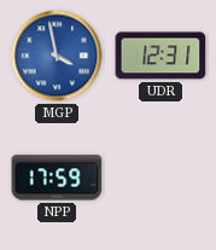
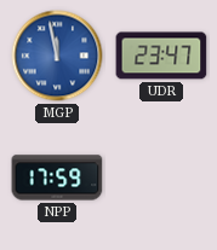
MGP: 3:58 -> 11:58
UDR: 12:31 -> 23:47
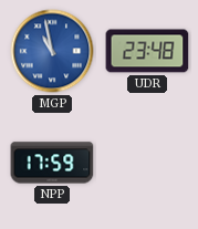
MGP: 11:58 -> 10:58
UDR: 23:47 -> 23:48
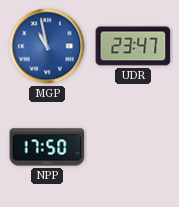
UDR: 23:48 -> 23:47
NPP: 17:59 -> 17:50
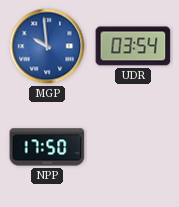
MGP: 10:58 -> 9:59
UDR: 23:47 -> 03:54
